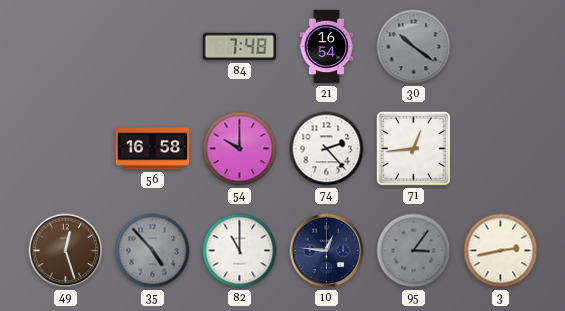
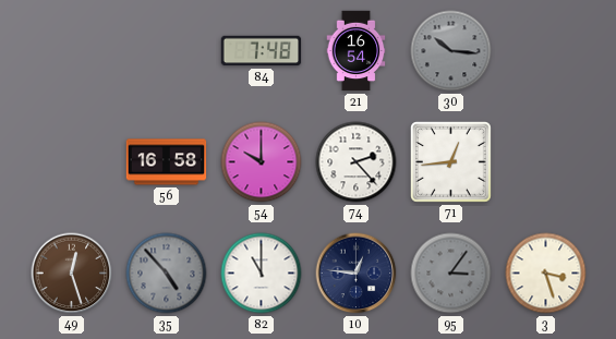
30: 10:21 -> 10:16
3: 2:43 -> 3:27
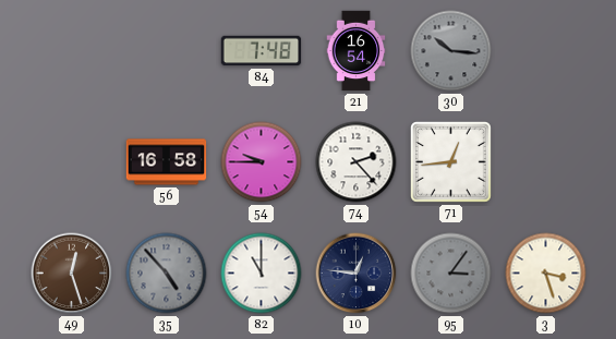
54: 10:00 -> 9:45
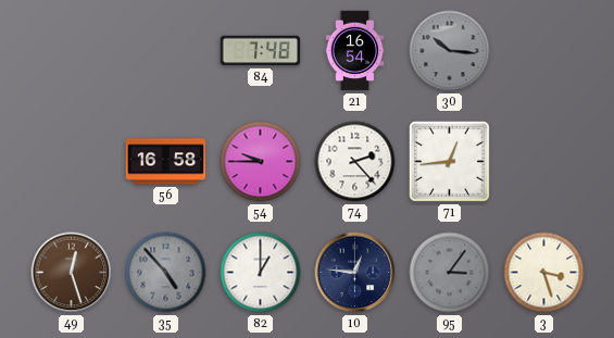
82: 11:00 -> 1:00
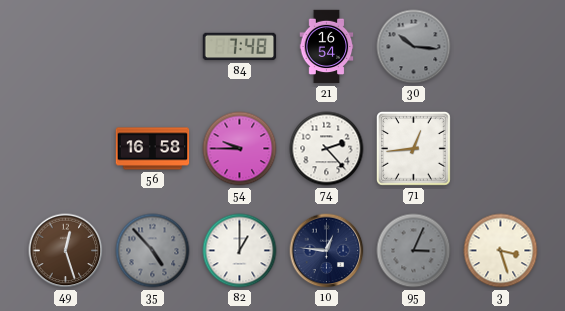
95: 3:06 -> 3:04
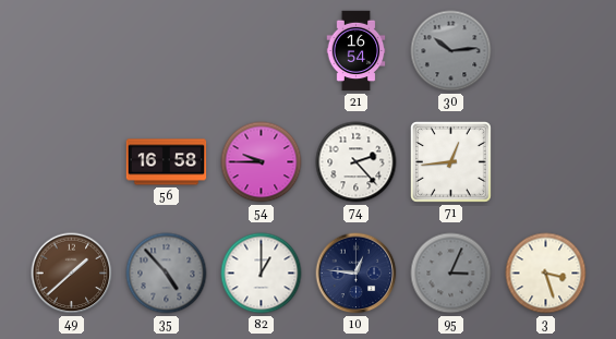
84: 7:48 -> none
30: 10:16 -> 10:14
49: 12:27 -> 1:38
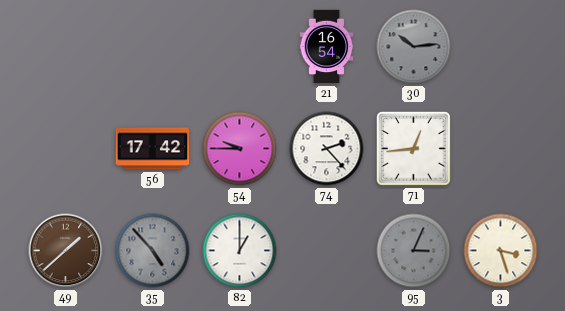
56: 16:58 -> 17:42
10: 12:46 -> none
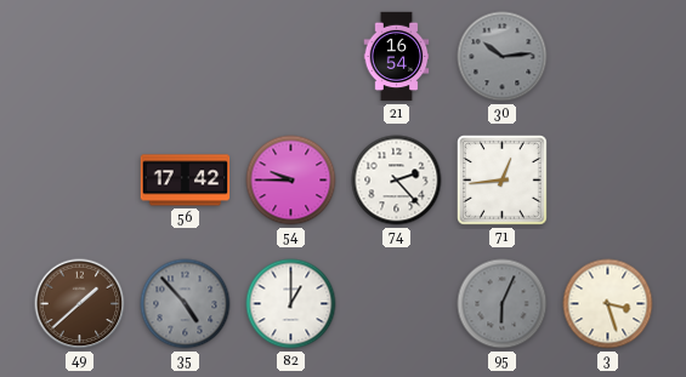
95: 3:04 -> 6:04
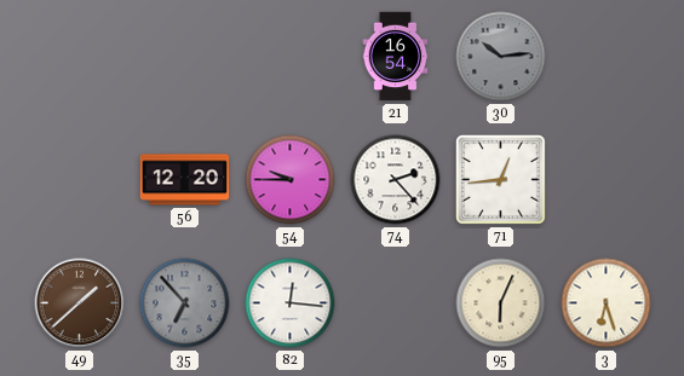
56: 17:42 -> 12:20
35: 4:53 -> 6:53
82: 1:00 -> 12:16
95 dial: grey -> cream
3: 3:27 -> 6:27
